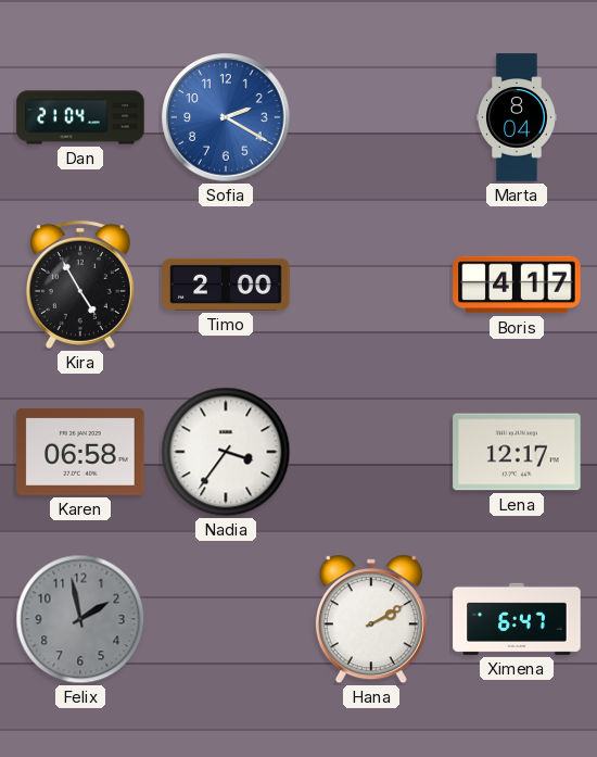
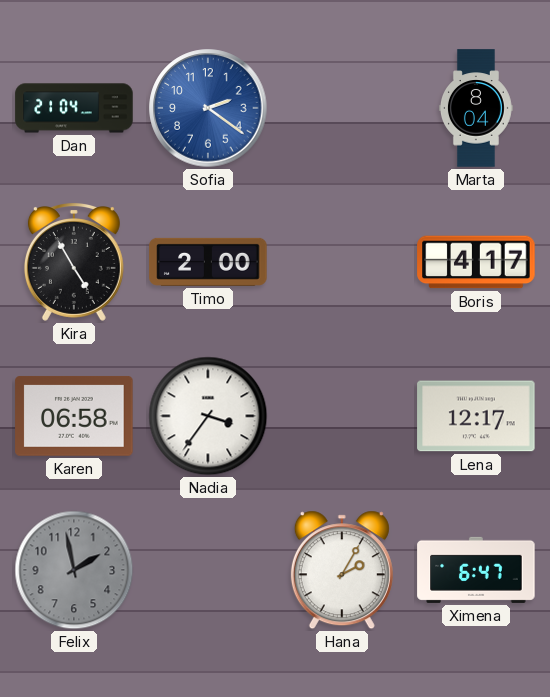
Sofia: 2:20 -> 2:21
Hana: 2:10 -> 2:05
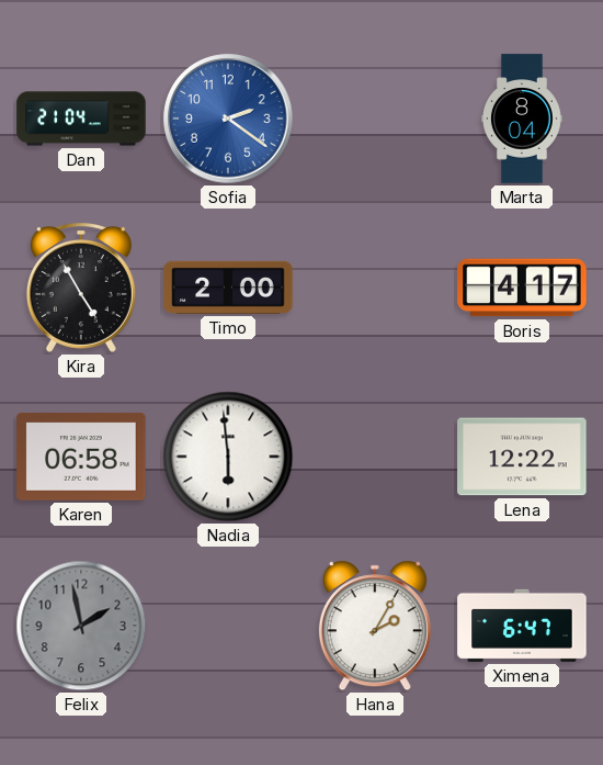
Nadia: 3:36 -> 5:59
Lena: 12:17 -> 12:22
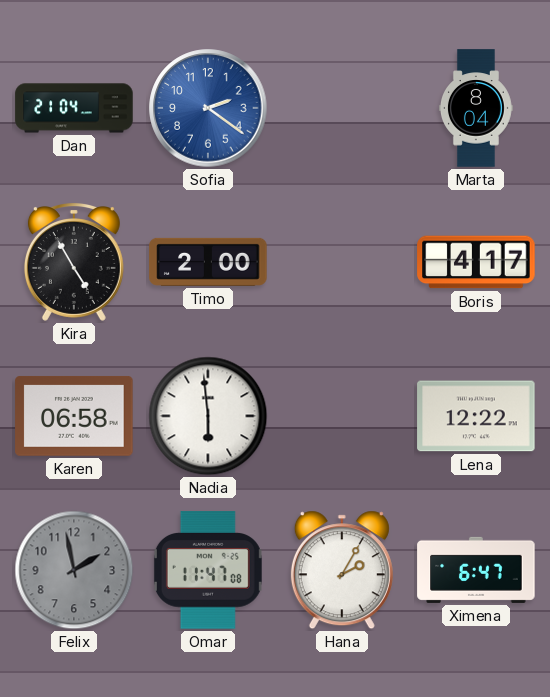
Omar: none -> 11:47
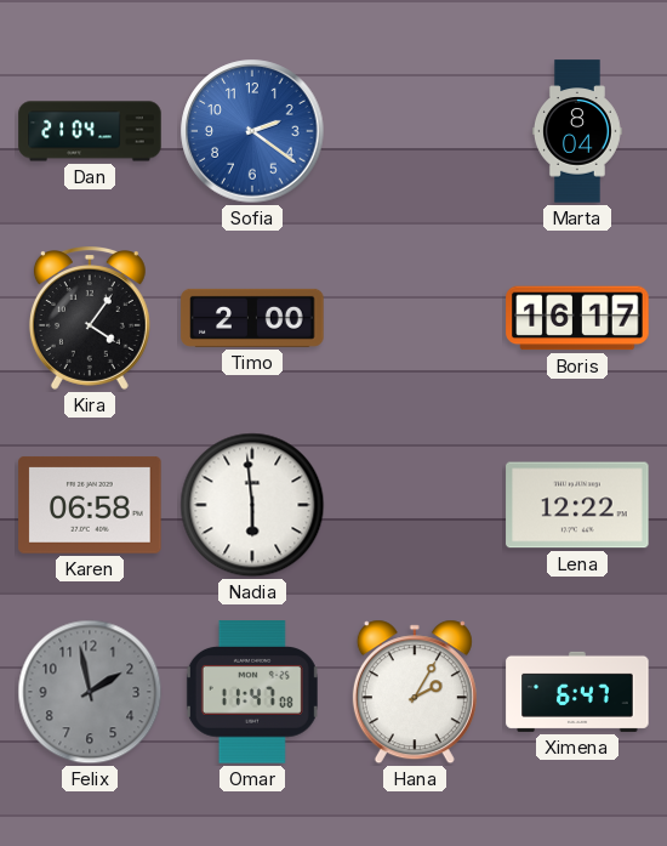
Kira: 4:55 -> 4:06
Boris: 4:17 -> 16:17
